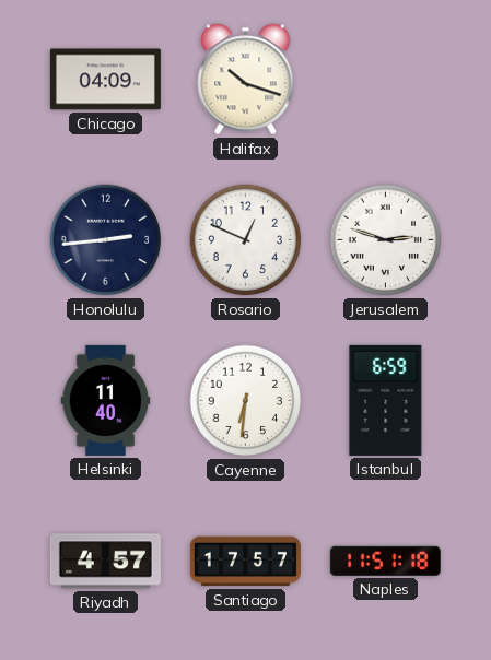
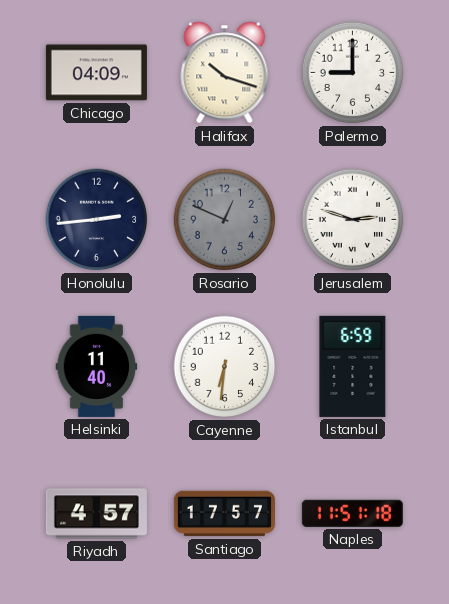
Palermo: none -> 9:00
Rosario dial: white -> grey
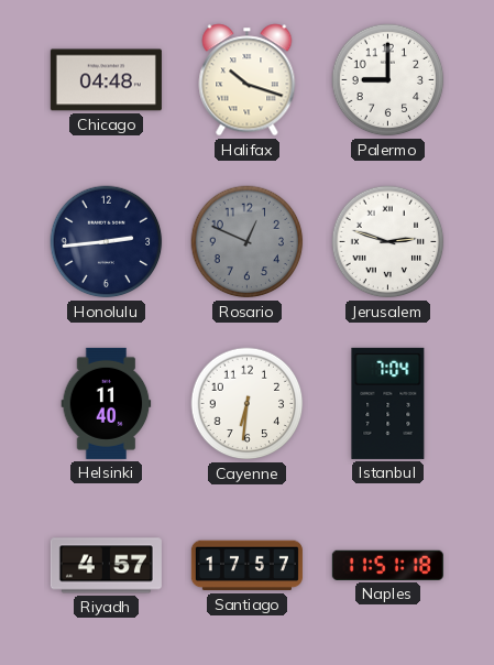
Chicago: 04:09 -> 04:48
Istanbul: 6:59 -> 7:04
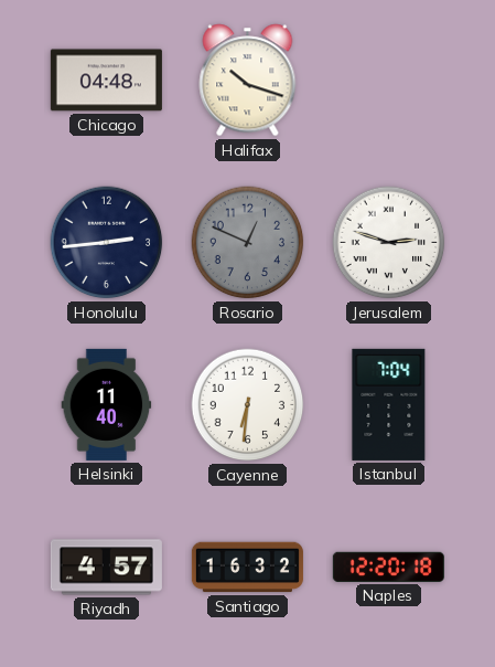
Palermo: 9:00 -> none
Santiago: 17:57 -> 16:32
Naples: 11:51 -> 12:20
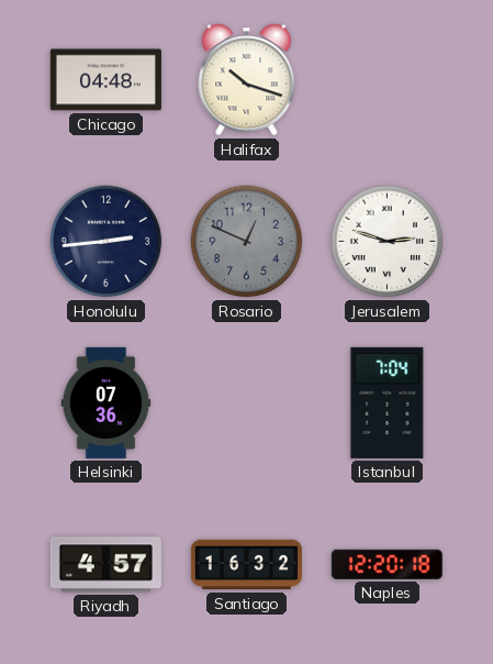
Helsinki: 11:40 -> 07:36
Cayenne: 6:31 -> none
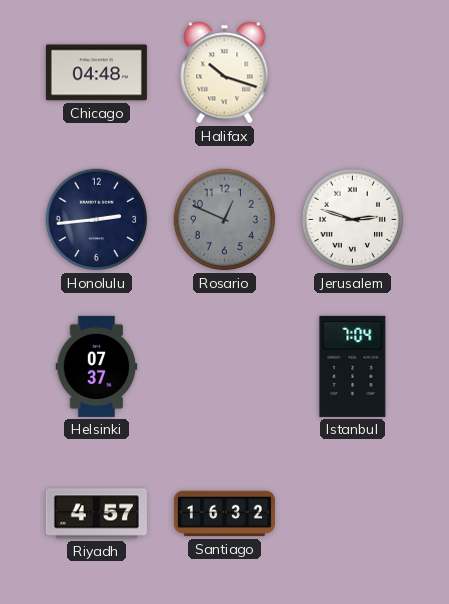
Helsinki: 07:36 -> 07:37
Naples: 12:20 -> none
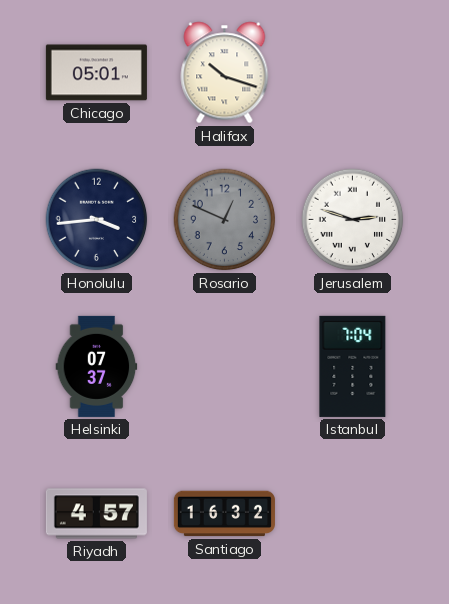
Chicago: 04:48 -> 05:01
Honolulu: 2:44 -> 3:44
